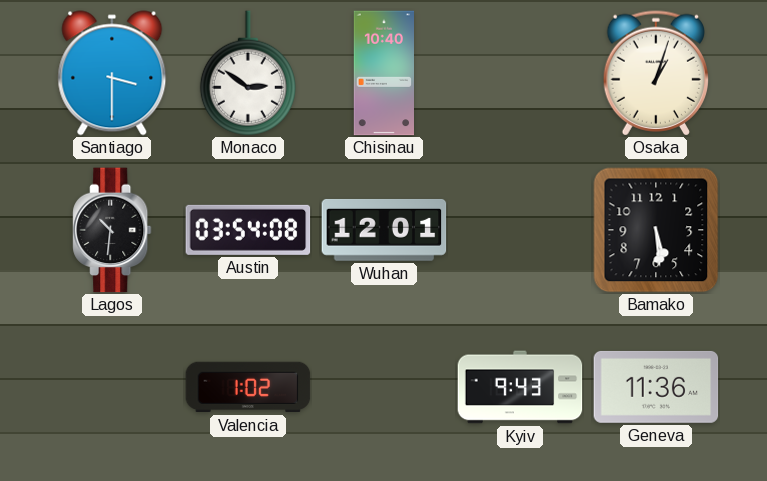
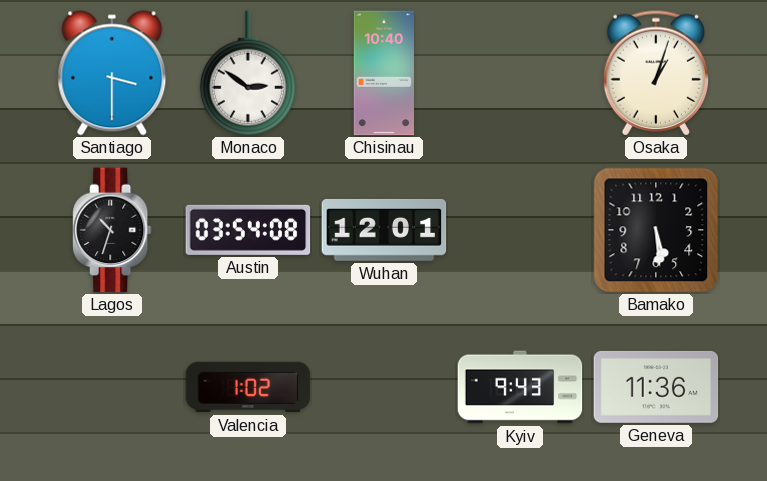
Lagos: 10:31 -> 10:33
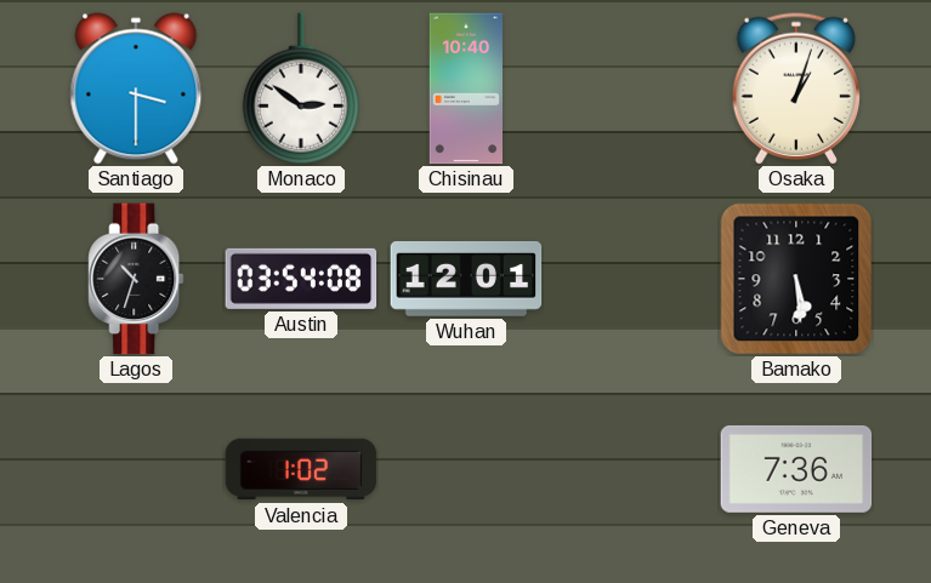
Kyiv: 9:43 -> none
Geneva: 11:36 -> 7:36
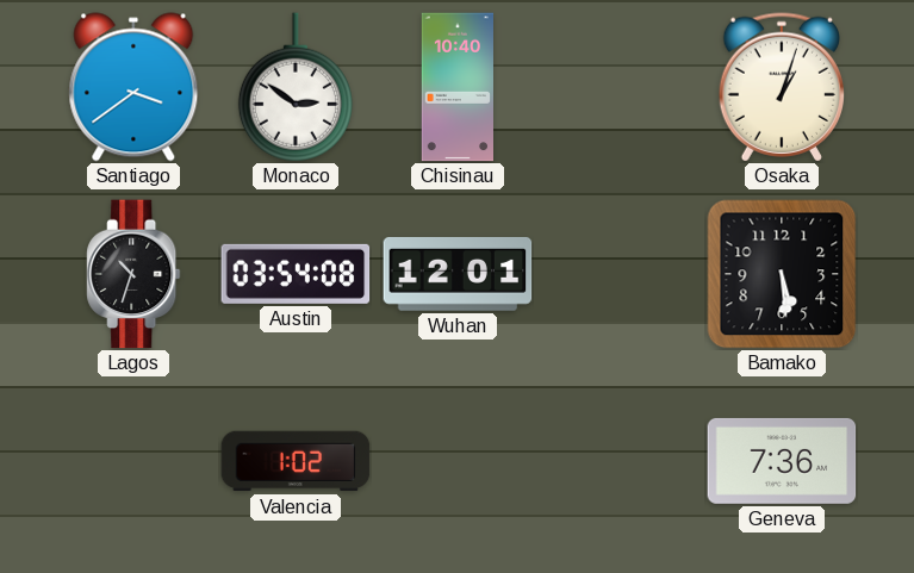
Santiago: 3:30 -> 3:39
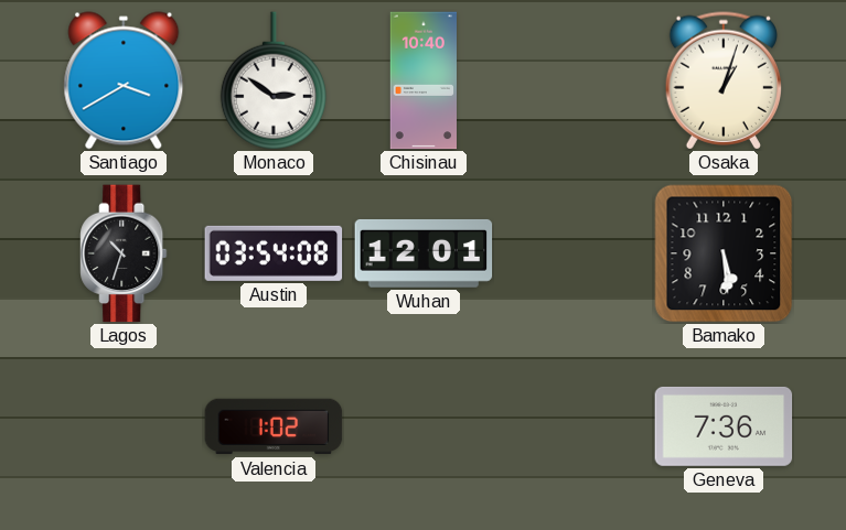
Santiago: 3:39 -> 3:40
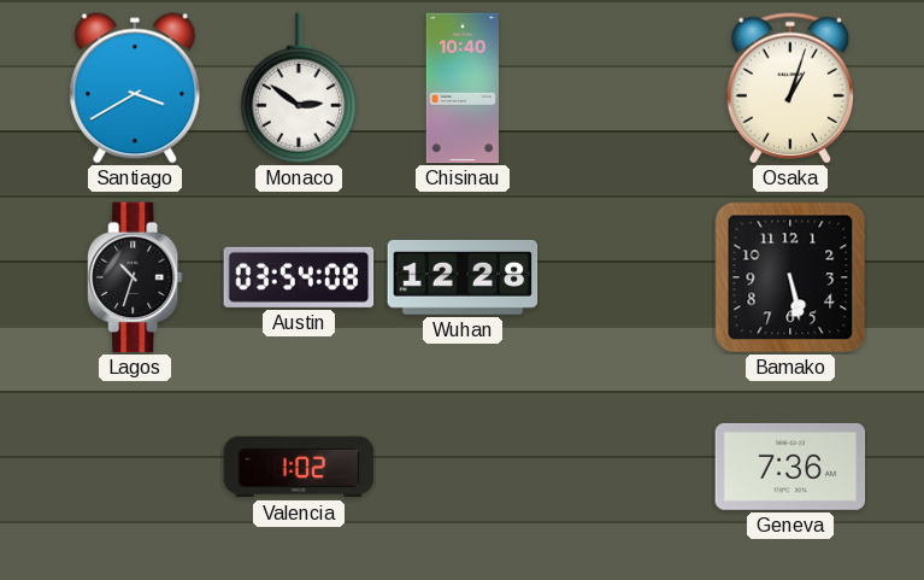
Wuhan: 12:01 -> 12:28
Bamako: 5:29 -> 5:28
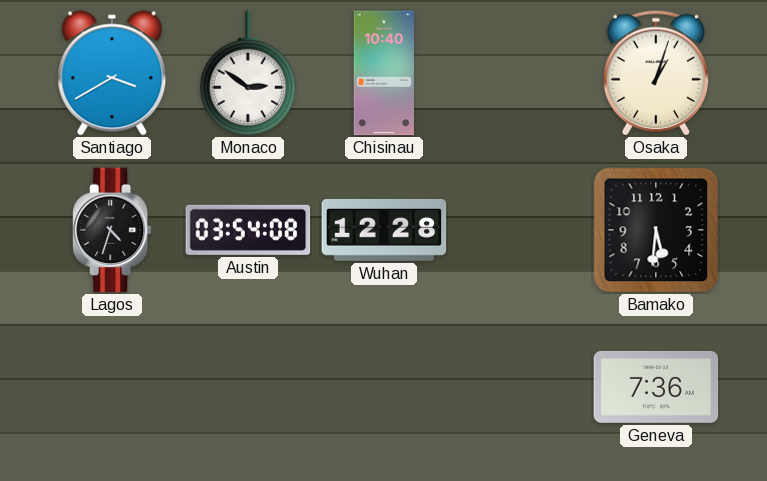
Lagos: 10:33 -> 4:33
Bamako: 5:28 -> 5:31
Valencia: 1:02 -> none
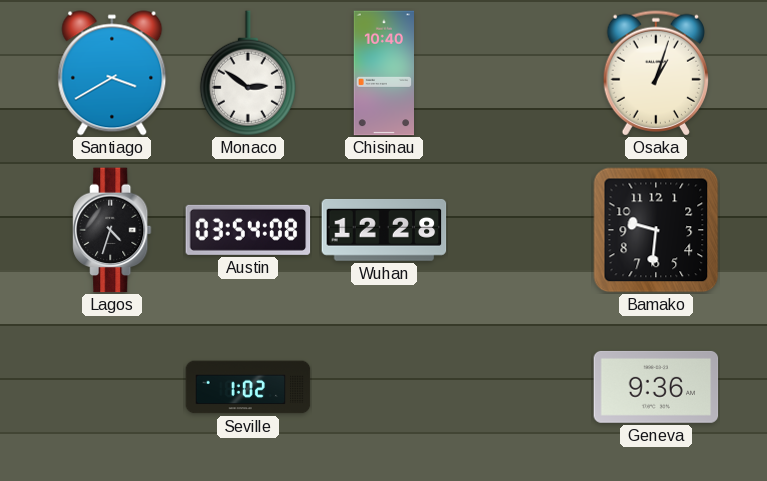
Bamako: 5:31 -> 9:31
Seville: none -> 1:02
Geneva: 7:36 -> 9:36
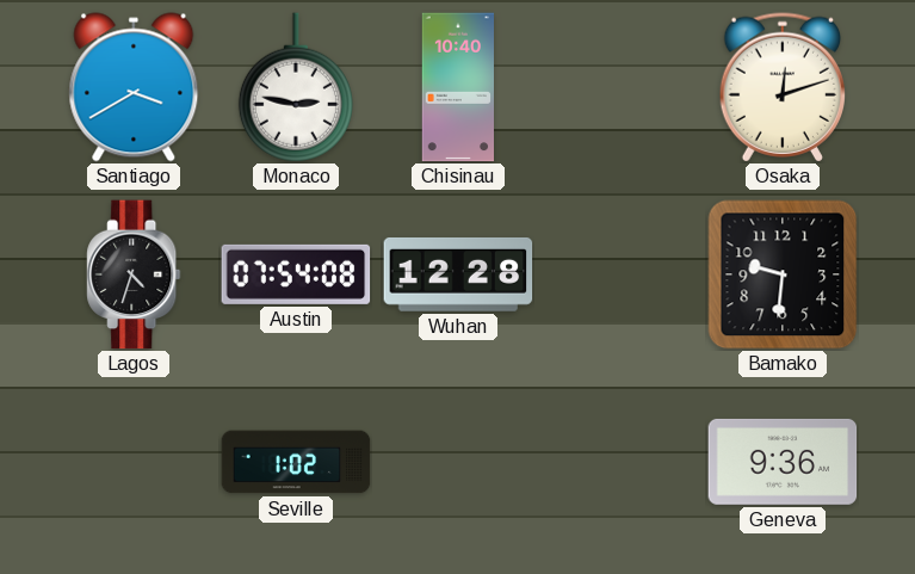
Monaco: 2:51 -> 2:47
Osaka: 1:03 -> 12:12
Austin: 03:54 -> 07:54
